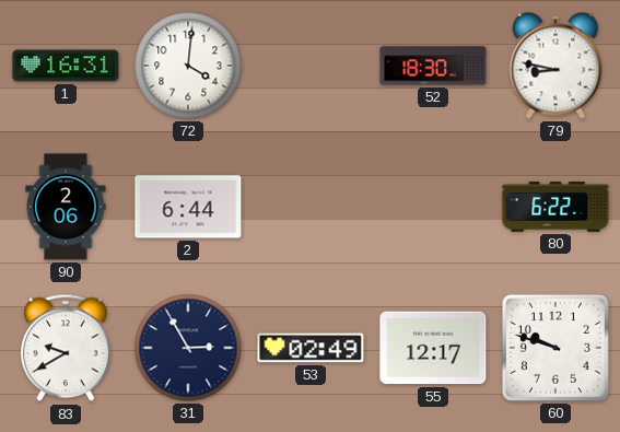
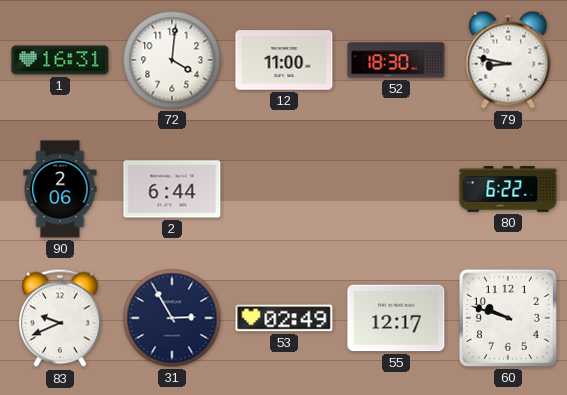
12: none -> 11:00
83: 9:40 -> 9:41
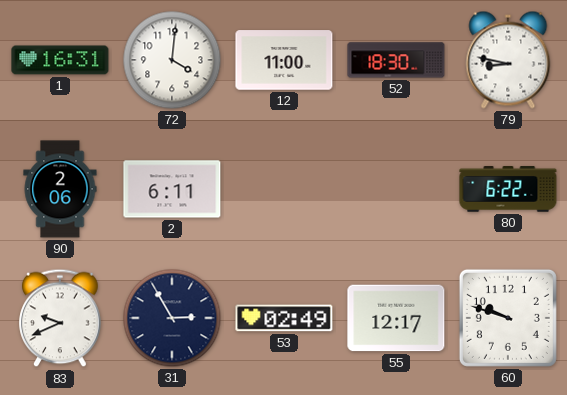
2: 6:44 -> 6:11
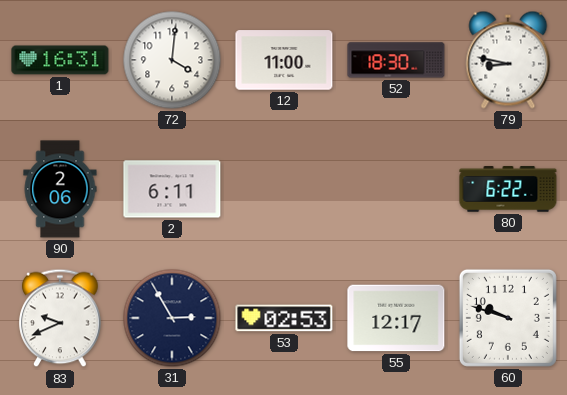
53: 02:49 -> 02:53
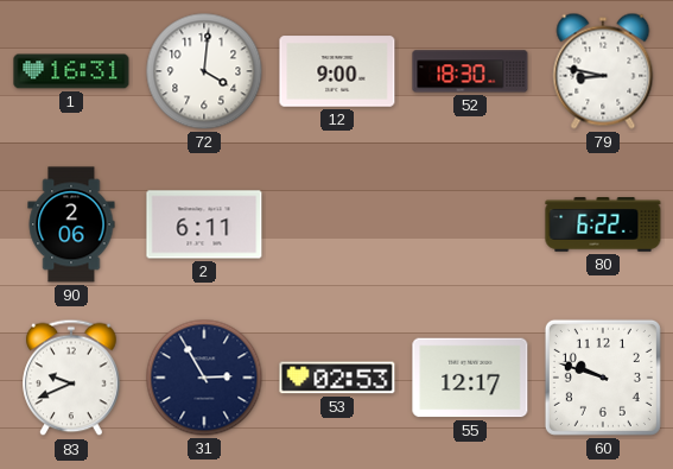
12: 11:00 -> 9:00
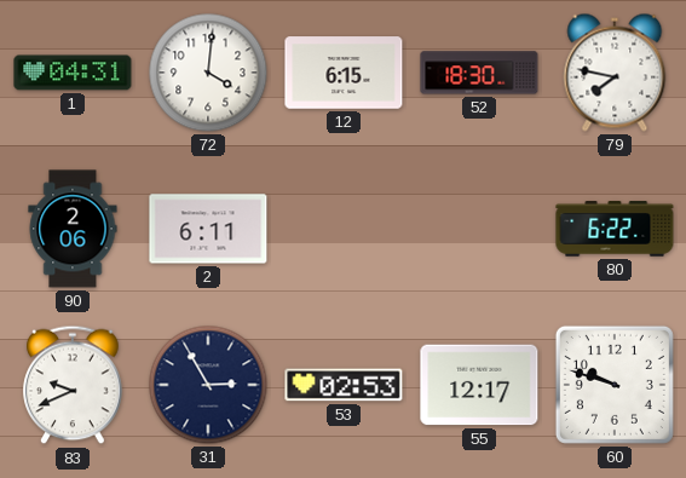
1: 16:31 -> 04:31
12: 9:00 -> 6:15
79: 8:47 -> 7:47
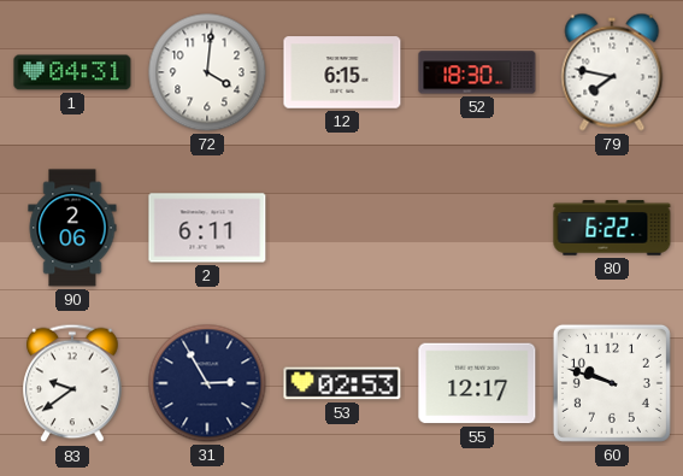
83: 9:41 -> 9:39
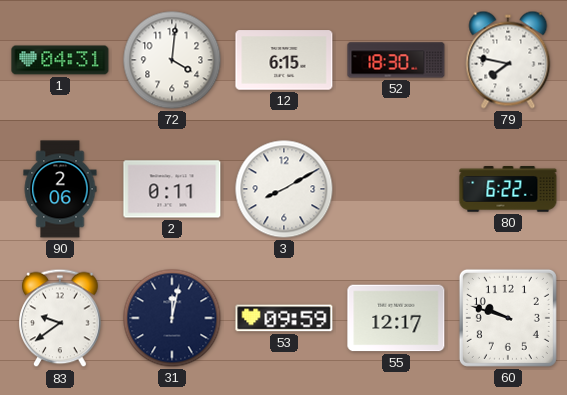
2: 6:11 -> 0:11
3: none -> 8:10
31: 2:55 -> 12:02
53: 02:53 -> 09:59
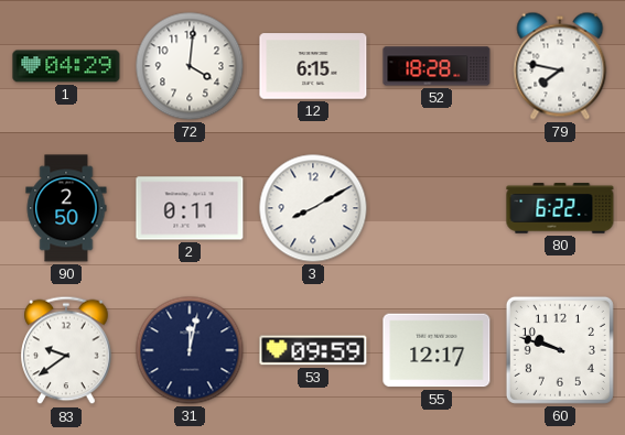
1: 04:31 -> 04:29
52: 18:30 -> 18:28
90: 2:06 -> 2:50
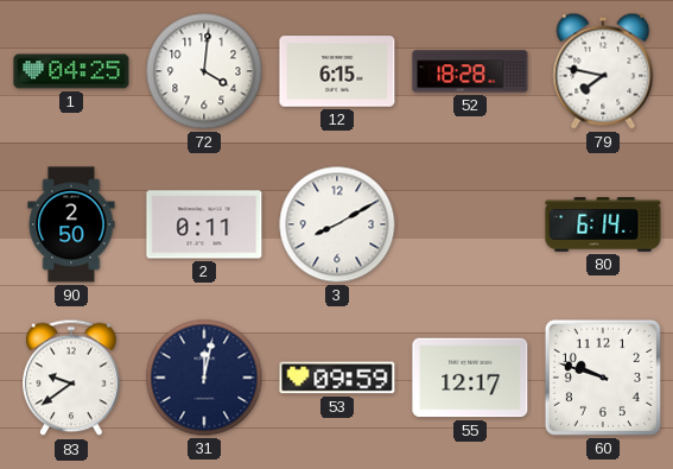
1: 04:29 -> 04:25
80: 6:22 -> 6:14
